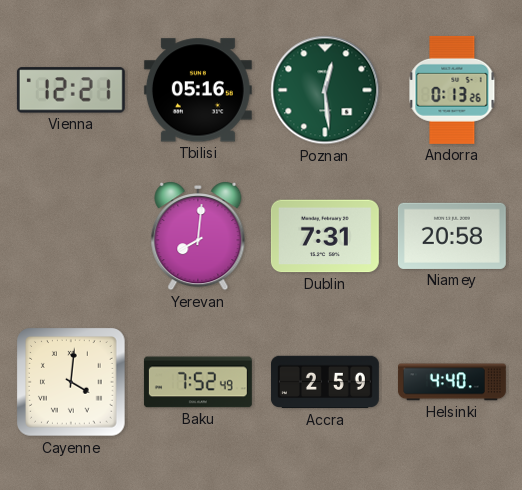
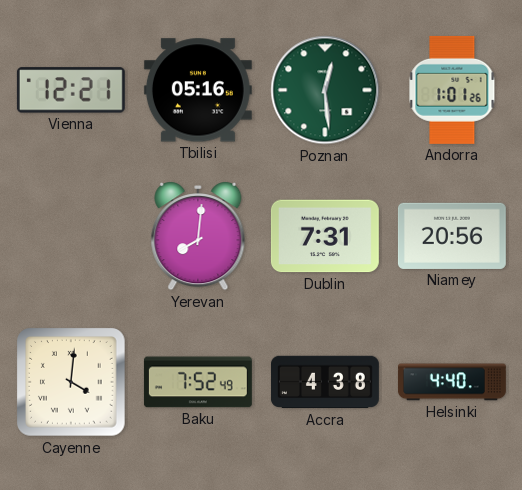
Andorra: 0:13 -> 1:01
Niamey: 20:58 -> 20:56
Accra: 2:59 -> 4:38
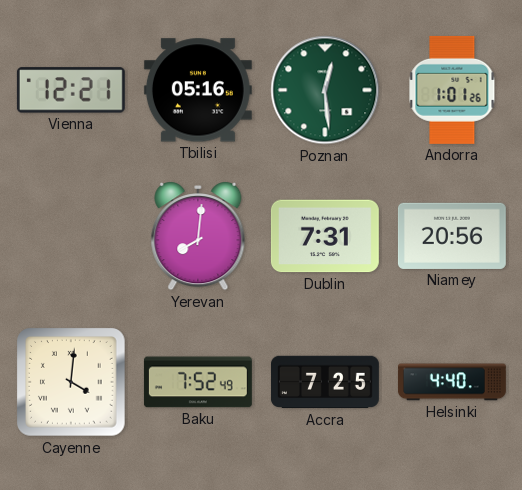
Accra: 4:38 -> 7:25
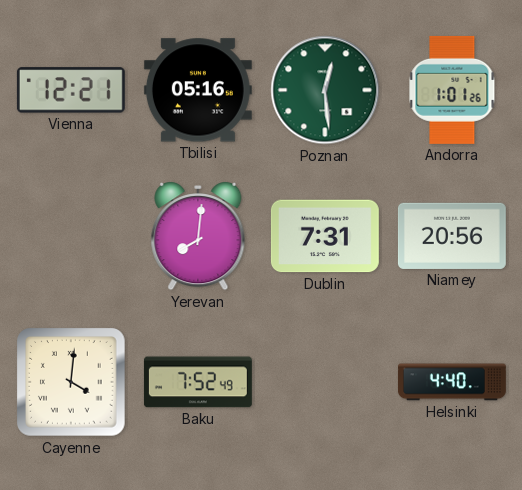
Accra: 7:25 -> none
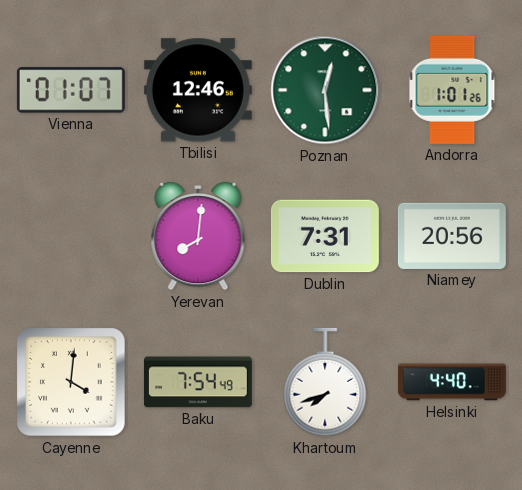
Vienna: 12:21 -> 01:07
Tbilisi: 05:16 -> 12:46
Baku: 7:52 -> 7:54
Khartoum: none -> 7:42
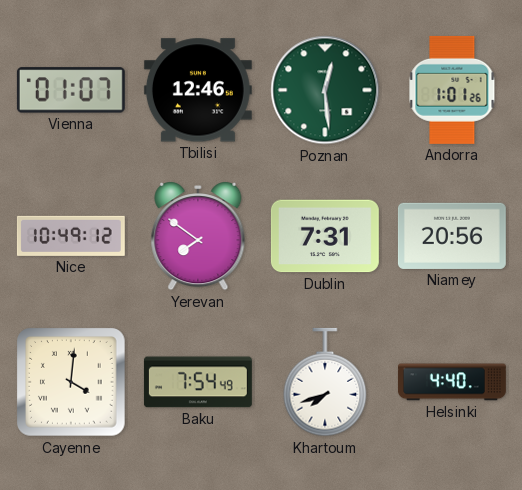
Nice: none -> 10:49
Yerevan: 8:01 -> 7:51
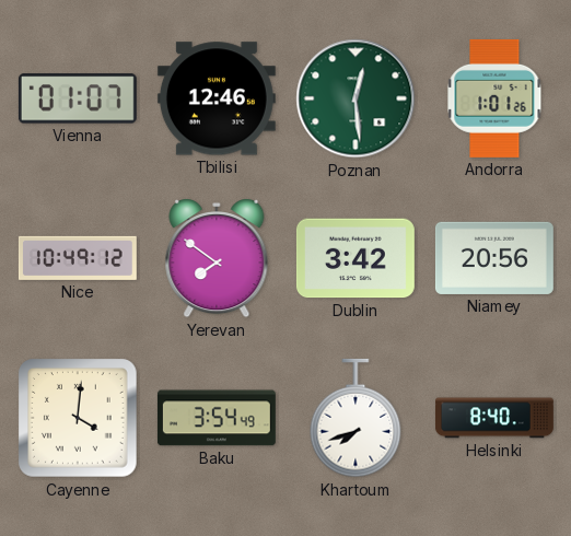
Dublin: 7:31 -> 3:42
Baku: 7:54 -> 3:54
Helsinki: 4:40 -> 8:40
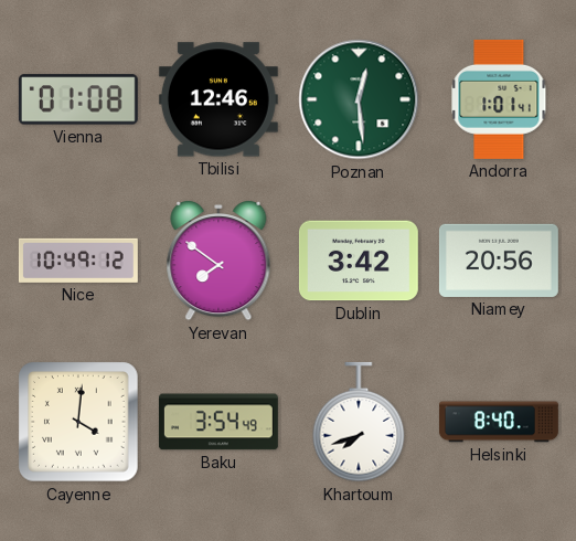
Vienna: 01:07 -> 01:08
Andorra: 1:01:26 -> 1:01:41
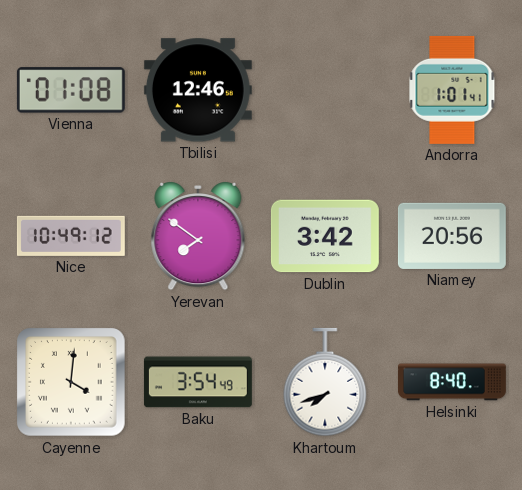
Poznan: 12:29 -> none
